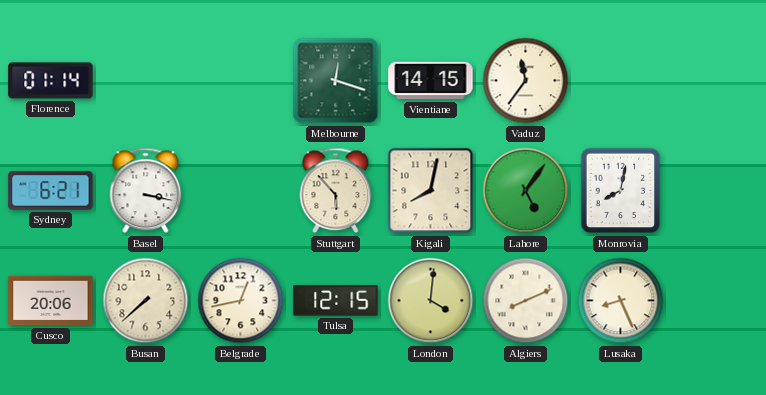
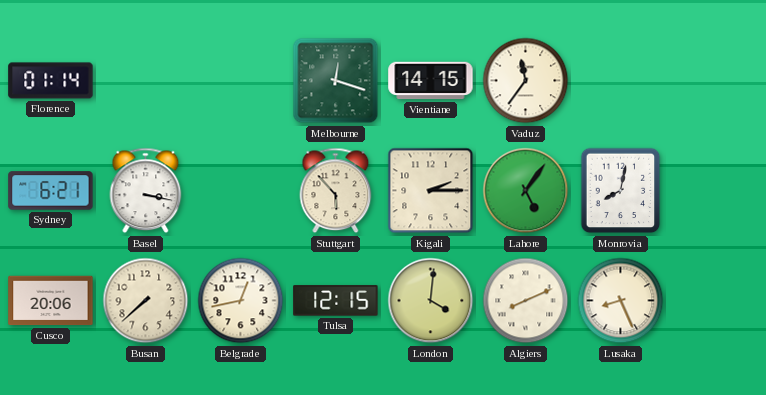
Kigali: 8:02 -> 2:15
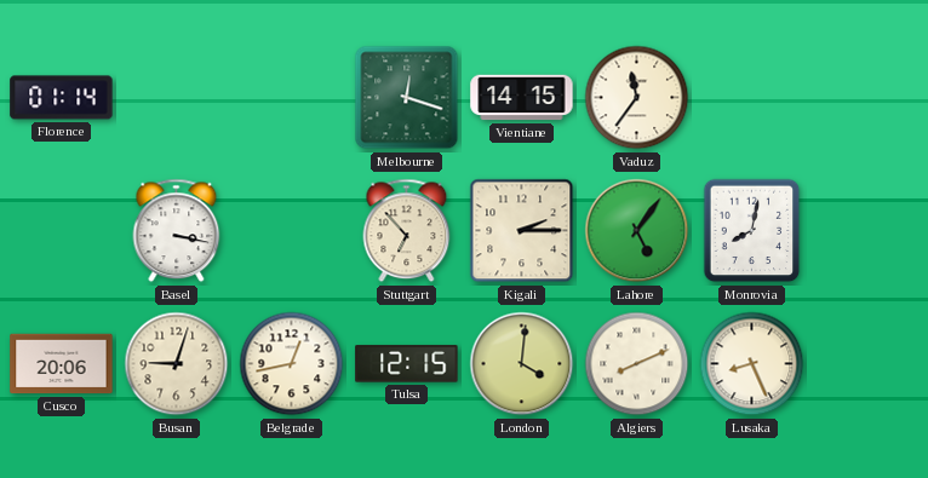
Sydney: 6:21 -> none
Stuttgart: 5:53 -> 6:53
Busan: 7:38 -> 9:03
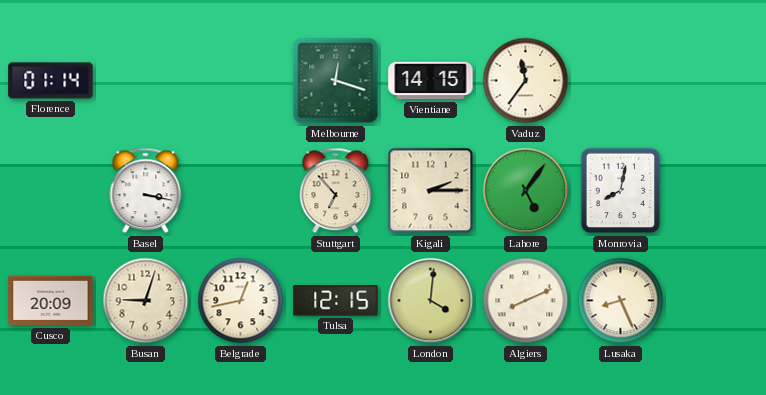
Cusco: 20:06 -> 20:09
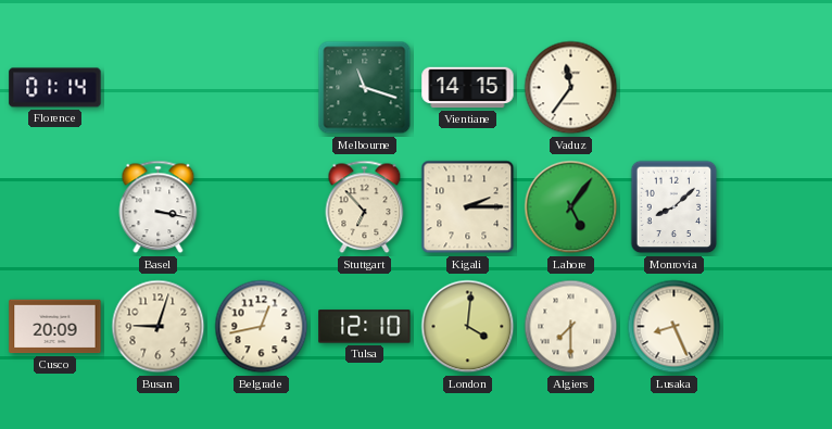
Melbourne: 12:18 -> 11:18
Monrovia: 8:02 -> 8:08
Tulsa: 12:15 -> 12:10
Algiers: 8:11 -> 7:30
